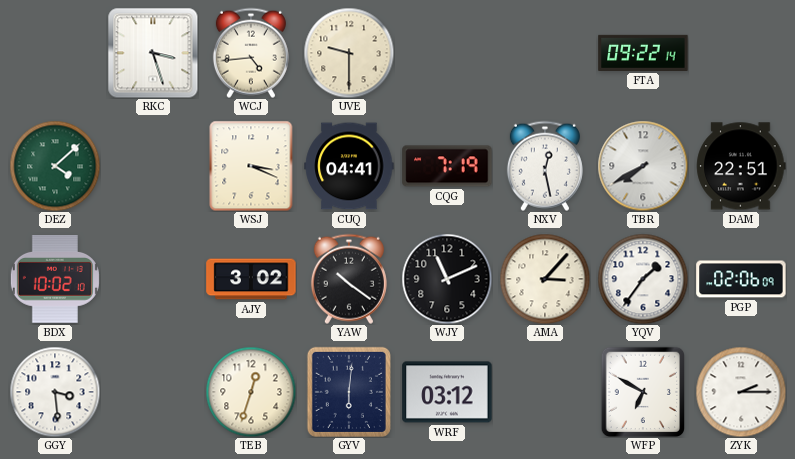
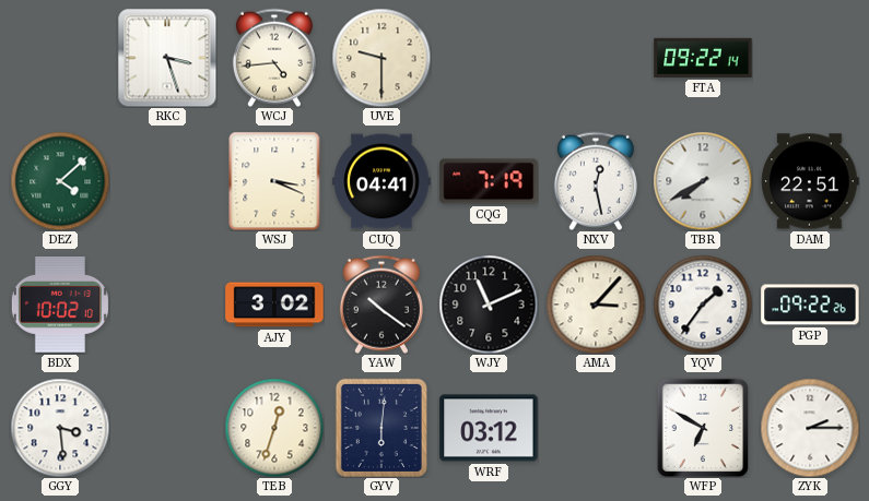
PGP: 02:06 -> 09:22
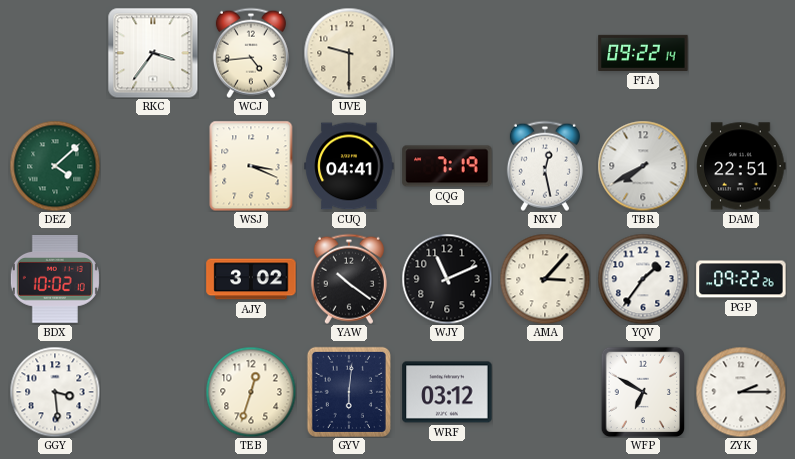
RKC: 3:27 -> 3:36
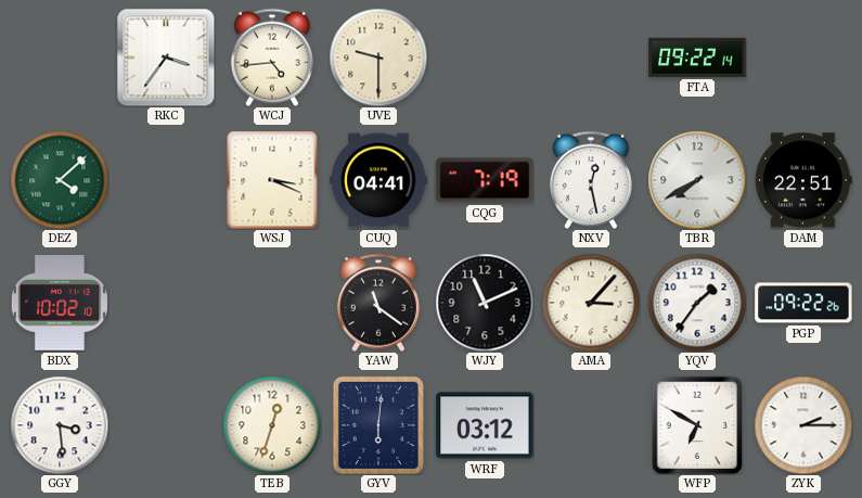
AJY: 3:02 -> none
YAW: 10:21 -> 11:21
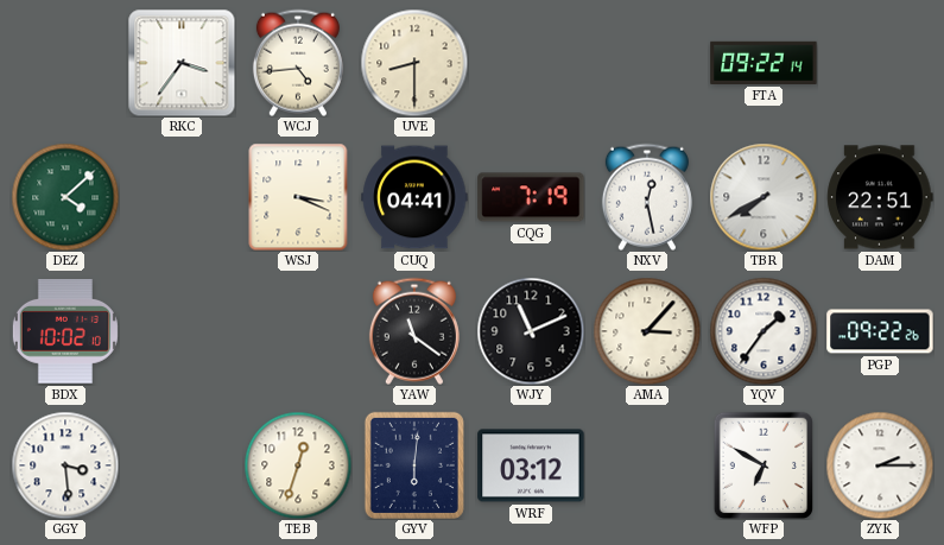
UVE: 9:30 -> 8:30
